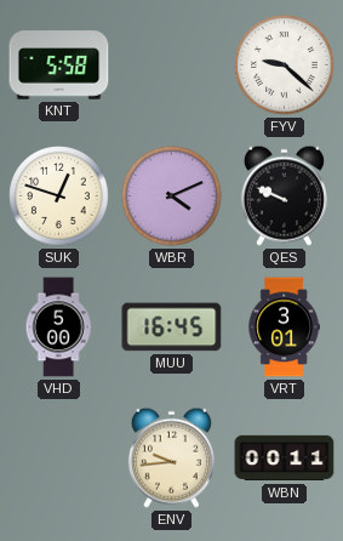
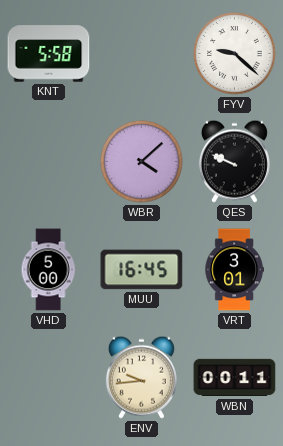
SUK: 12:48 -> none
WBR: 4:11 -> 4:08
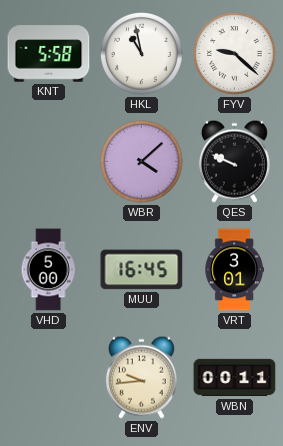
HKL: none -> 10:58
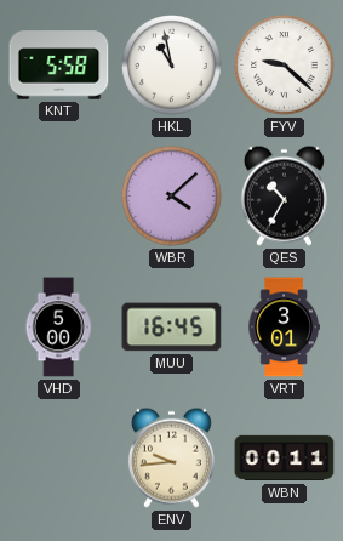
QES: 9:49 -> 10:35
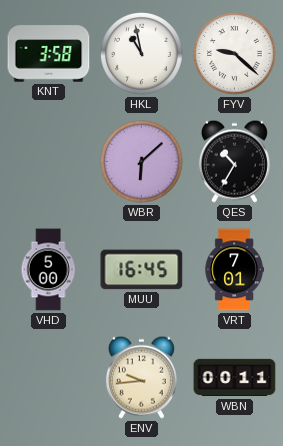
KNT: 5:58 -> 3:58
WBR: 4:08 -> 6:08
VRT: 3:01 -> 7:01
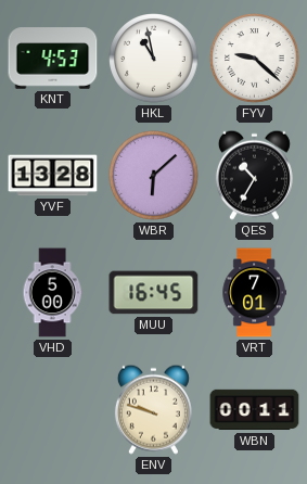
KNT: 3:58 -> 4:53
YVF: none -> 13:28
ENV: 9:44 -> 9:48
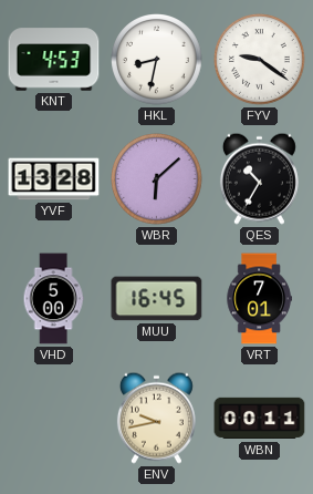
HKL: 10:58 -> 8:32
FYV: 9:22 -> 9:21
ENV: 9:48 -> 9:43
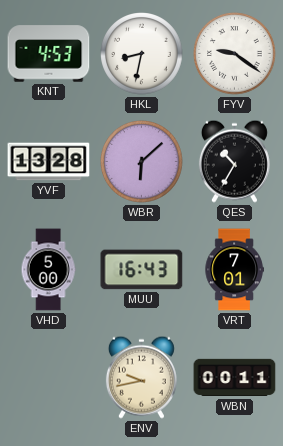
MUU: 16:45 -> 16:43
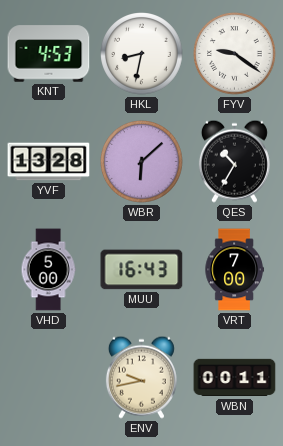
VRT: 7:01 -> 7:00
